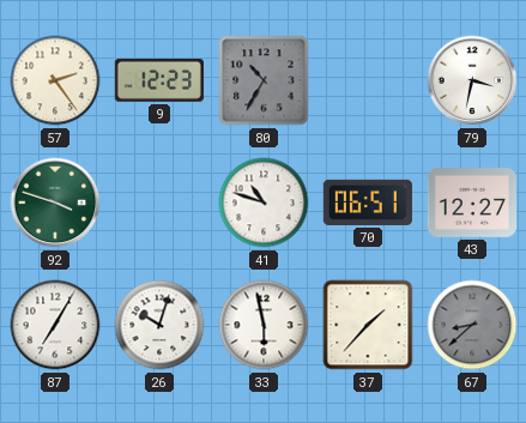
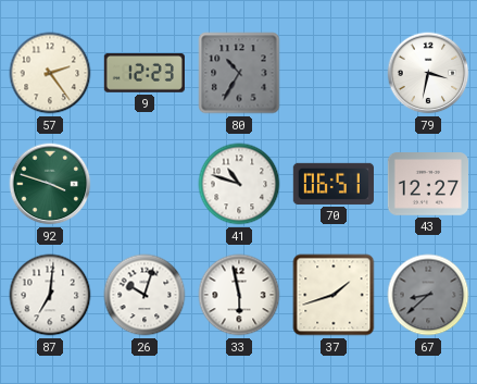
87: 7:05 -> 7:01
37: 1:37 -> 1:42
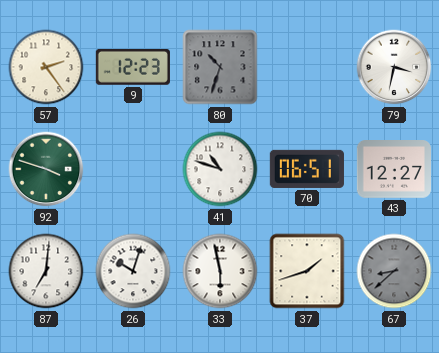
80: 10:35 -> 10:33
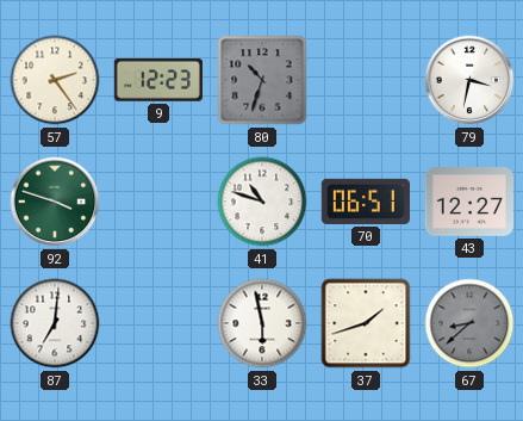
26: 10:03 -> none
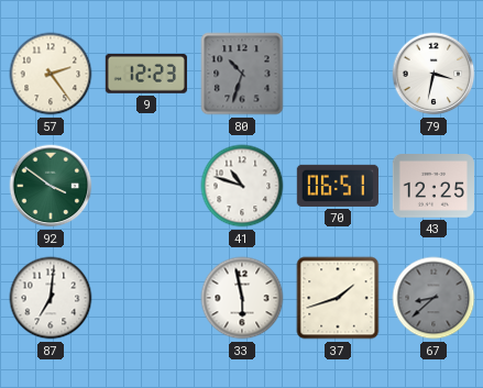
92: 3:48 -> 3:51
43: 12:27 -> 12:25
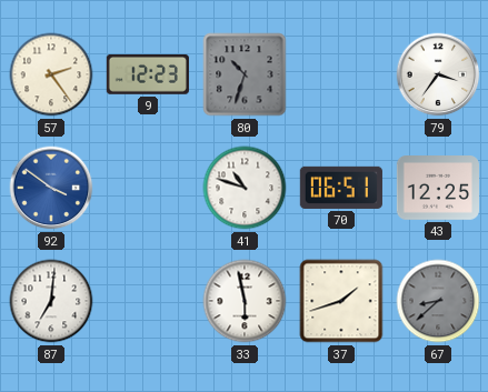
79: 3:32 -> 3:36
92 dial: green -> blue
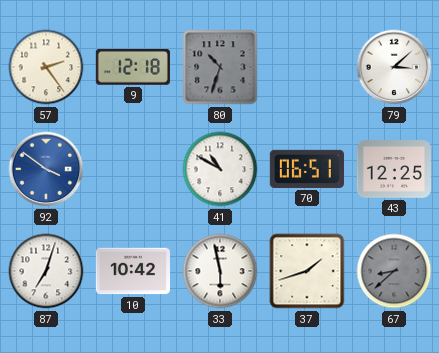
9: 12:23 -> 12:18
79: 3:36 -> 3:08
41: 10:48 -> 10:50
87: 7:01 -> 7:03
10: none -> 10:42
